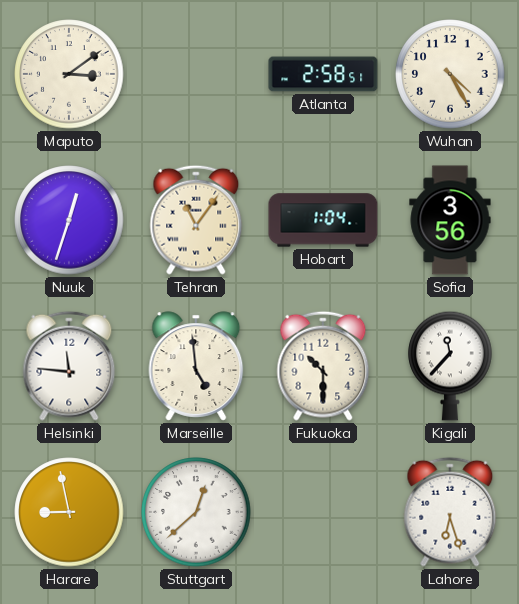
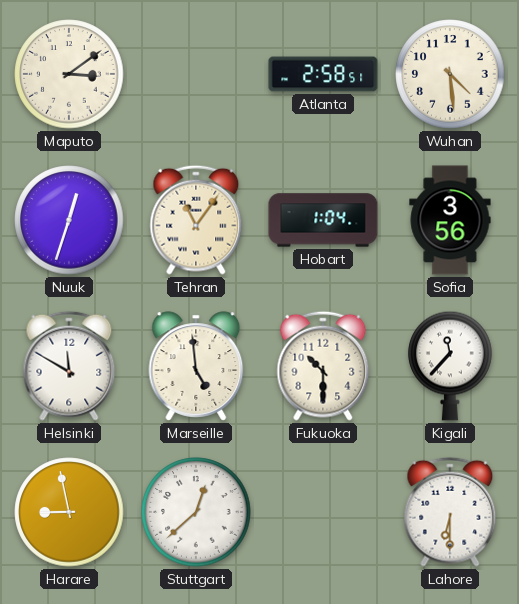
Wuhan: 4:25 -> 4:29
Helsinki: 11:46 -> 11:50
Lahore: 6:27 -> 6:30
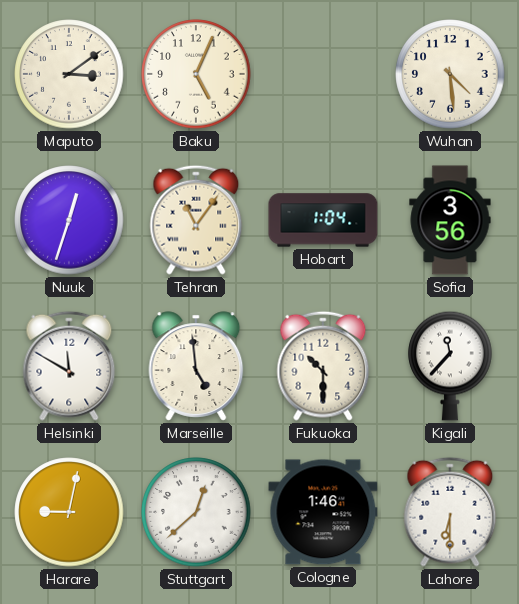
Baku: none -> 5:04
Atlanta: 2:58 -> none
Harare: 8:58 -> 9:02
Cologne: none -> 1:46
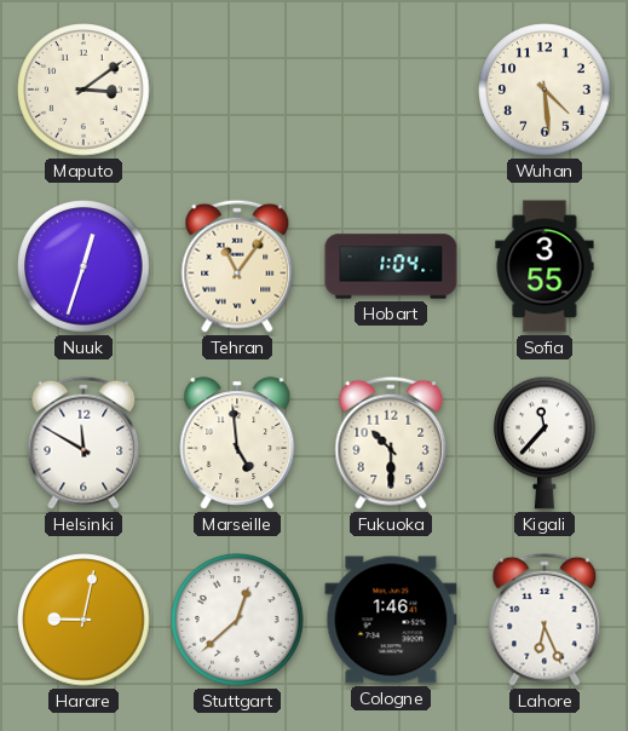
Baku: 5:04 -> none
Sofia: 3:56 -> 3:55
Lahore: 6:30 -> 6:26
